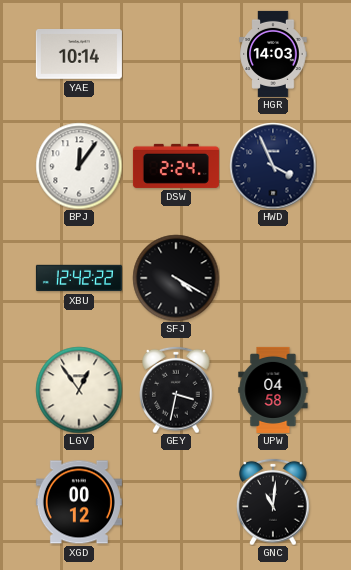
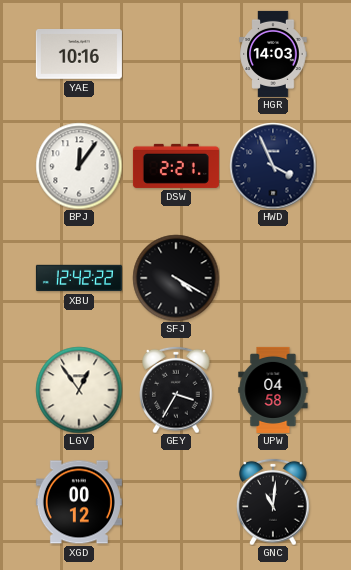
YAE: 10:14 -> 10:16
DSW: 2:24 -> 2:21
GEY: 3:32 -> 3:35
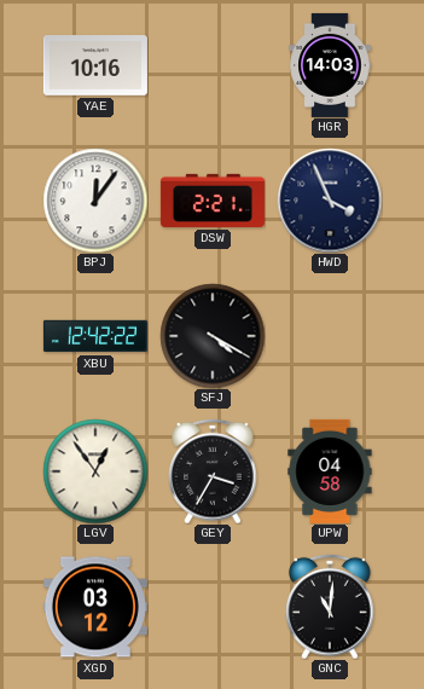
XGD: 00:12 -> 03:12
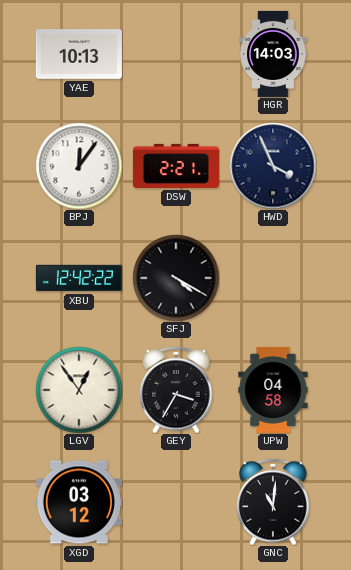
YAE: 10:16 -> 10:13
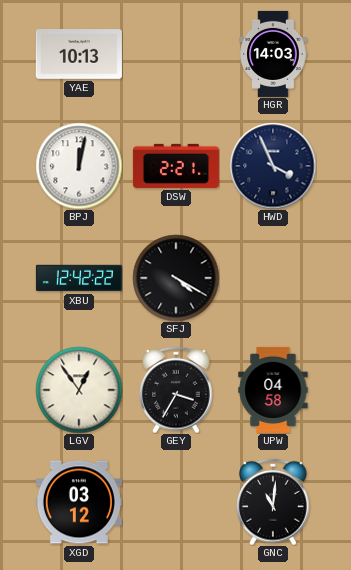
BPJ: 12:06 -> 12:02
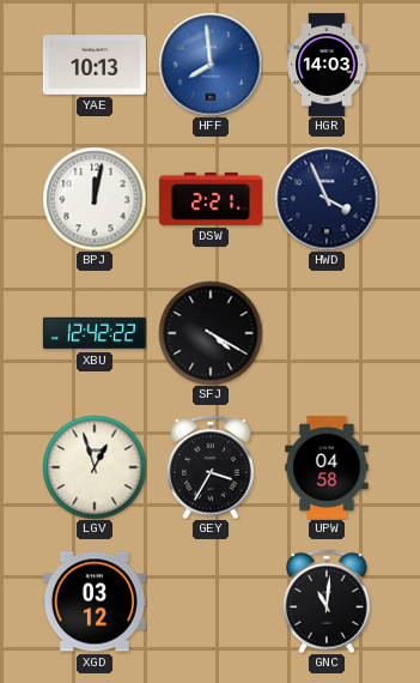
HFF: none -> 7:59
LGV: 12:54 -> 12:57
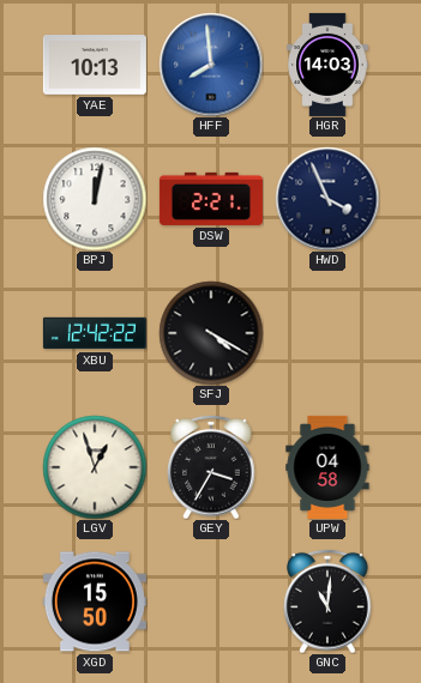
XGD: 03:12 -> 15:50
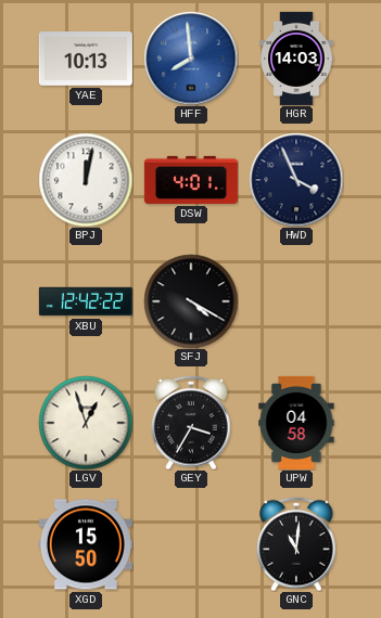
DSW: 2:21 -> 4:01
